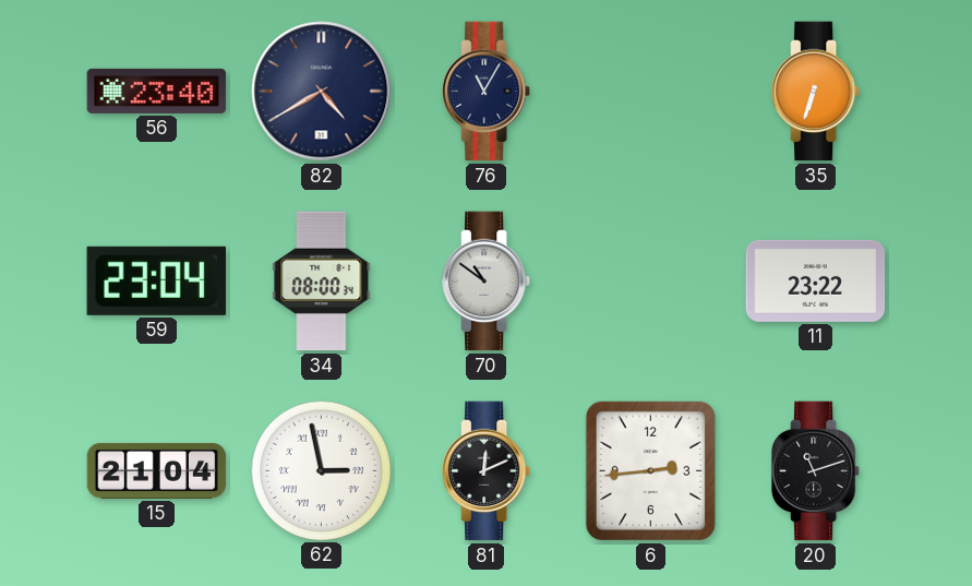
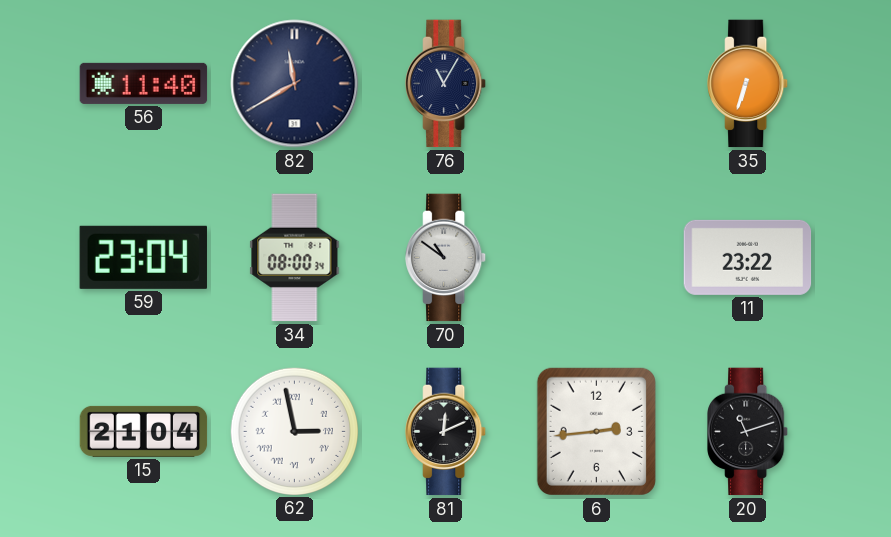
56: 23:40 -> 11:40
82: 4:40 -> 11:40
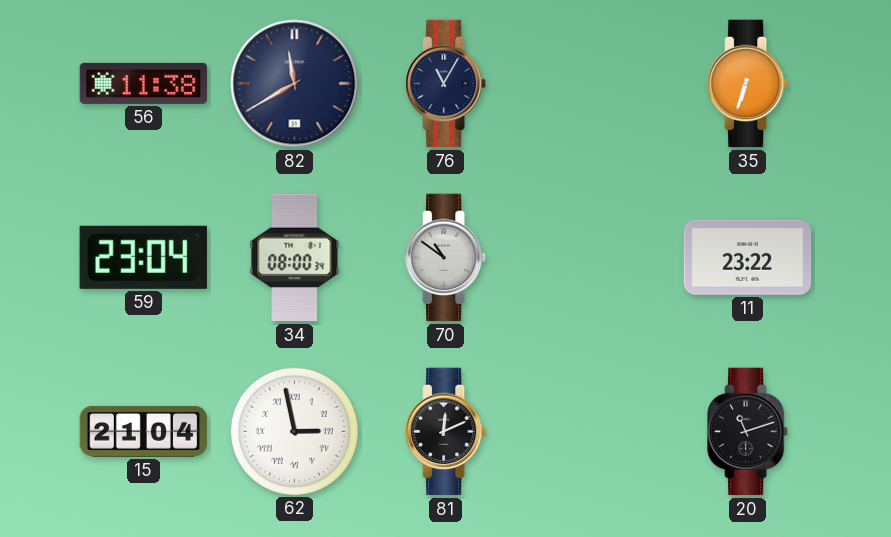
56: 11:40 -> 11:38
6: 2:44 -> none
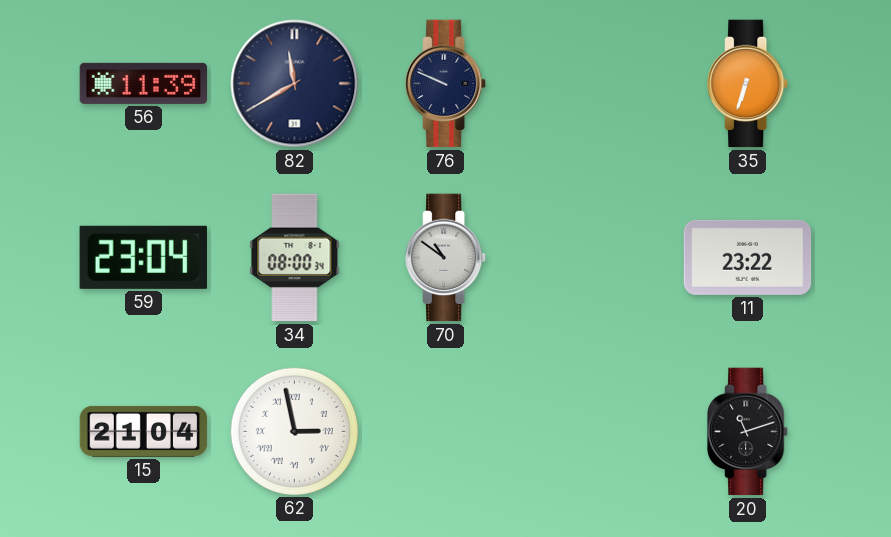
56: 11:38 -> 11:39
76: 11:05 -> 9:49
81: 12:11 -> none
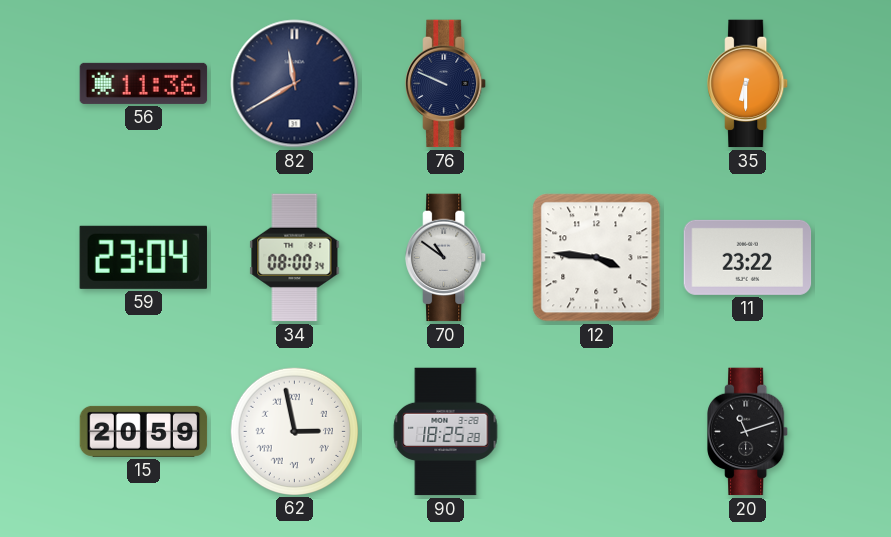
56: 11:39 -> 11:36
35: 6:33 -> 6:30
12: none -> 3:46
15: 21:04 -> 20:59
90: none -> 18:25
